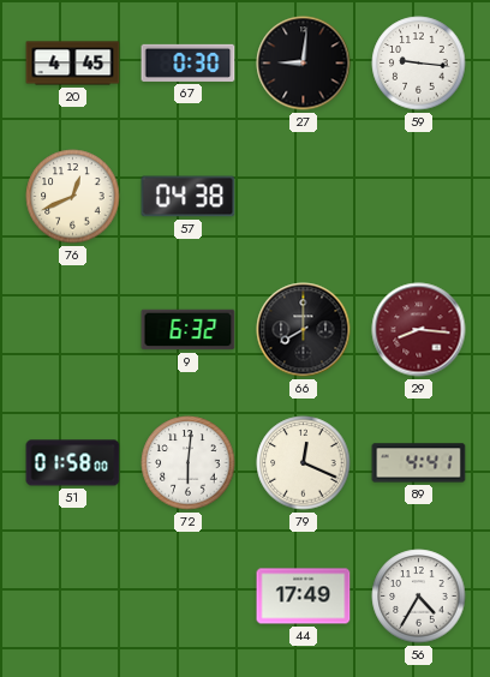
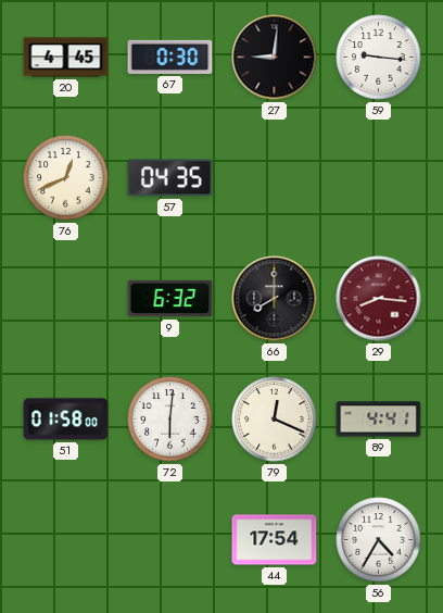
57: 04:38 -> 04:35
44: 17:49 -> 17:54
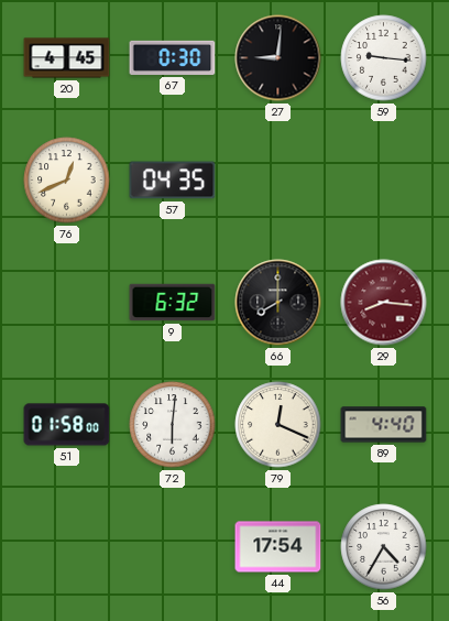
89: 4:41 -> 4:40
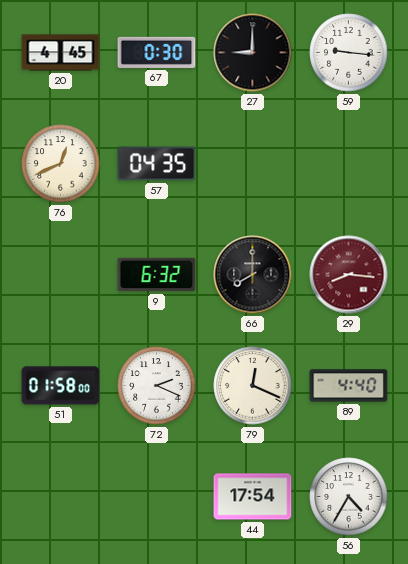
27: 9:01 -> 9:00
72: 6:01 -> 2:19
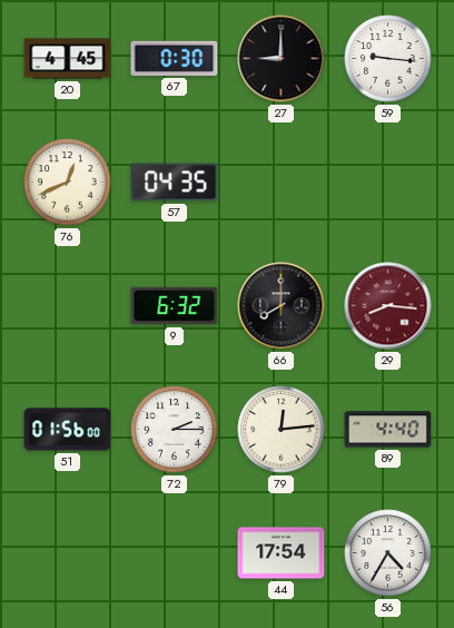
51: 01:58 -> 01:56
72: 2:19 -> 2:15
79: 12:19 -> 12:14
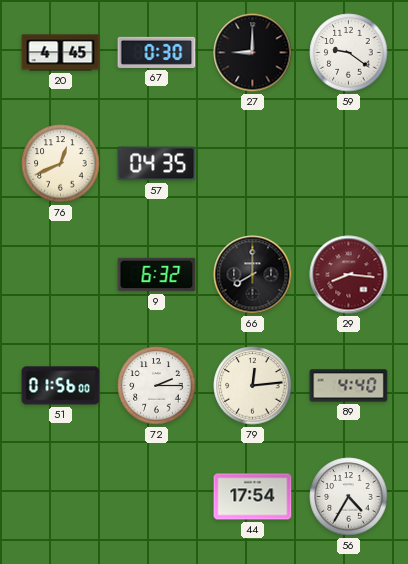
59: 9:16 -> 9:21
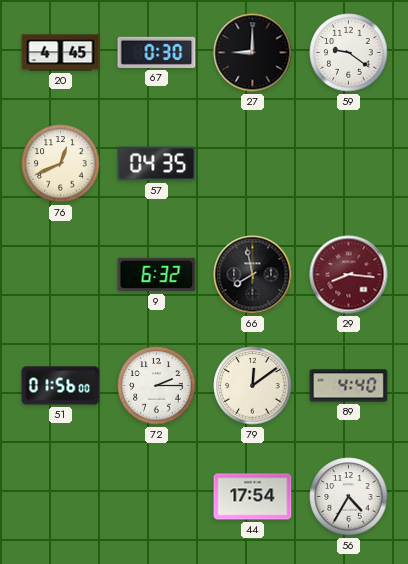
66: 8:00 -> 7:58
79: 12:14 -> 12:09
